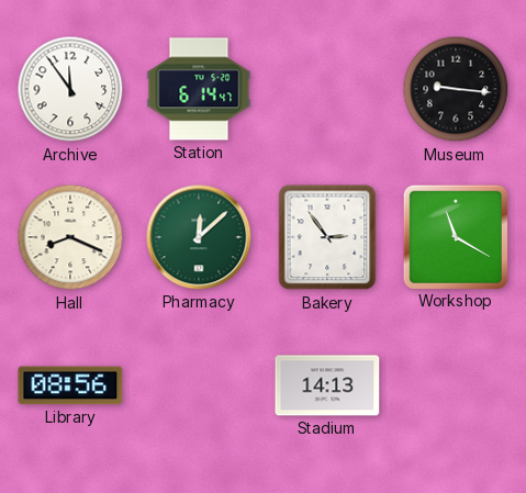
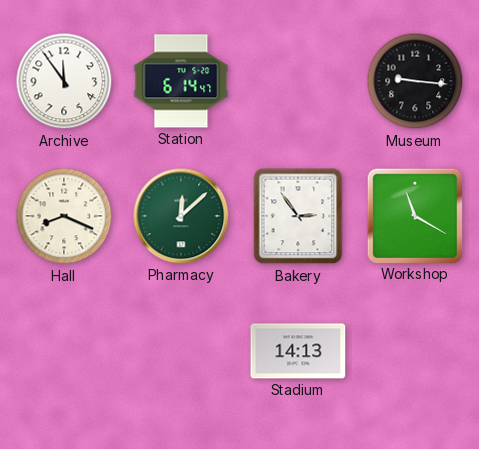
Library: 08:56 -> none
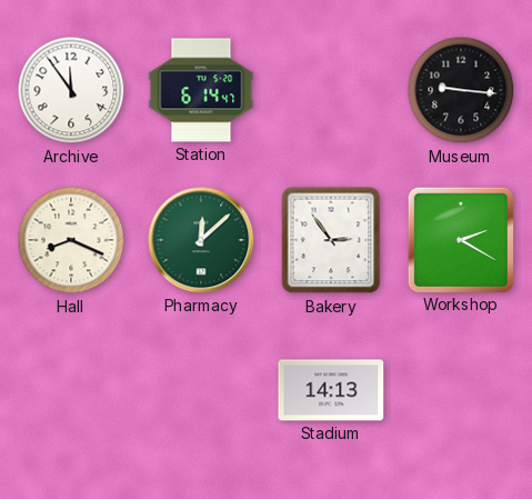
Workshop: 11:20 -> 2:20
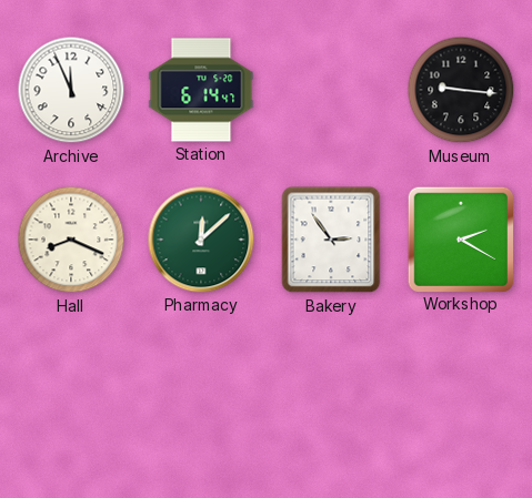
Archive: 11:54 -> 11:56
Stadium: 14:13 -> none
